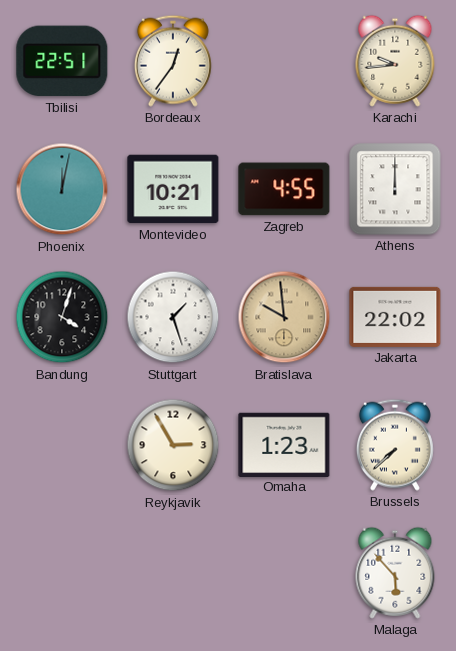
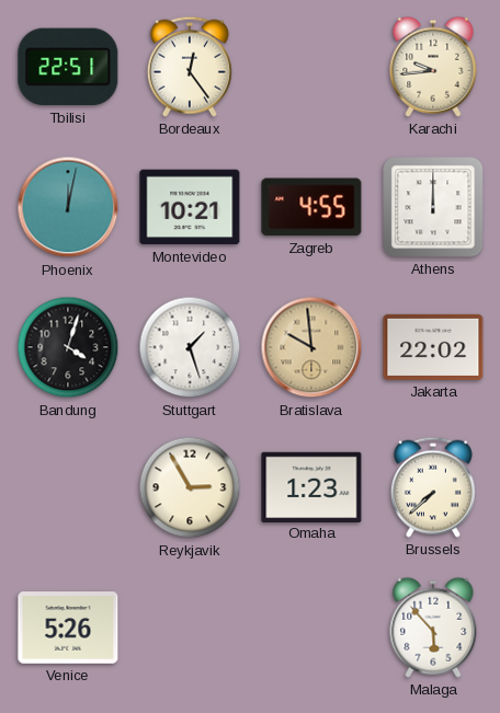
Bordeaux: 12:36 -> 12:24
Venice: none -> 5:26
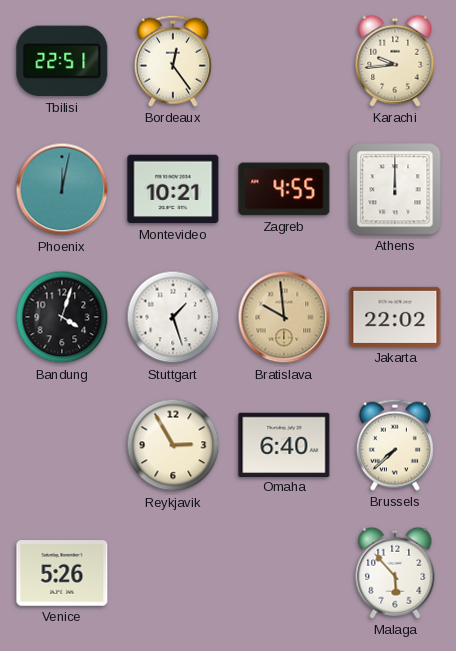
Omaha: 1:23 -> 6:40
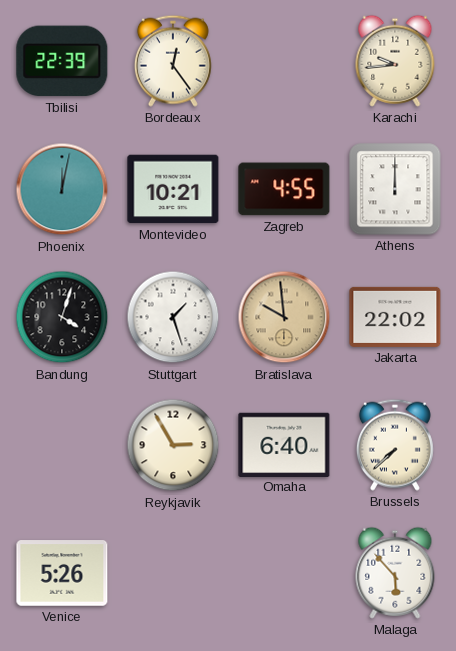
Tbilisi: 22:51 -> 22:39
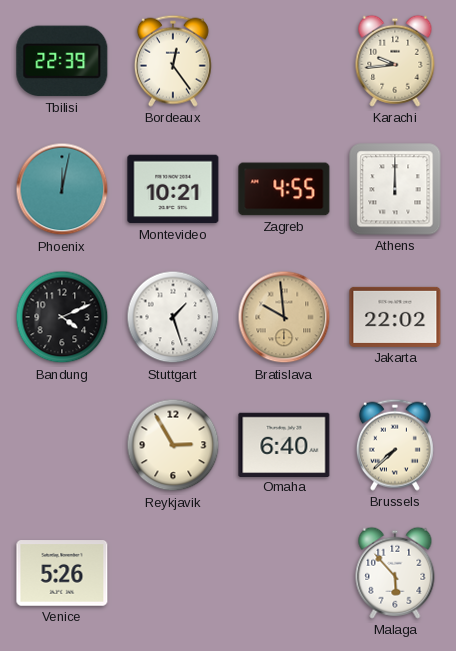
Bandung: 4:03 -> 4:11
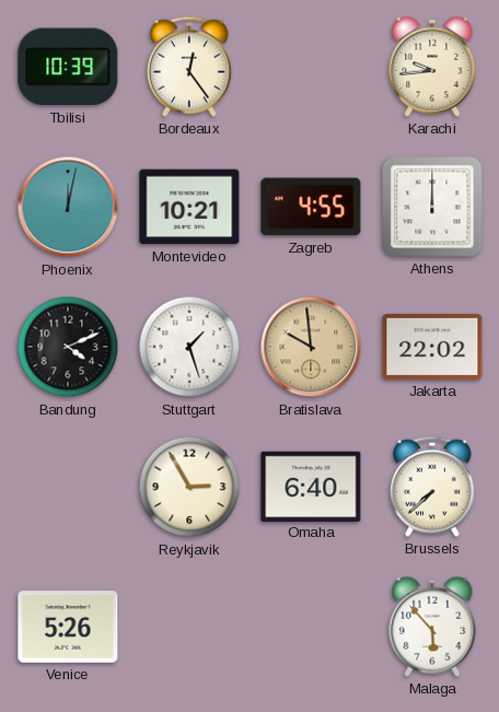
Tbilisi: 22:39 -> 10:39
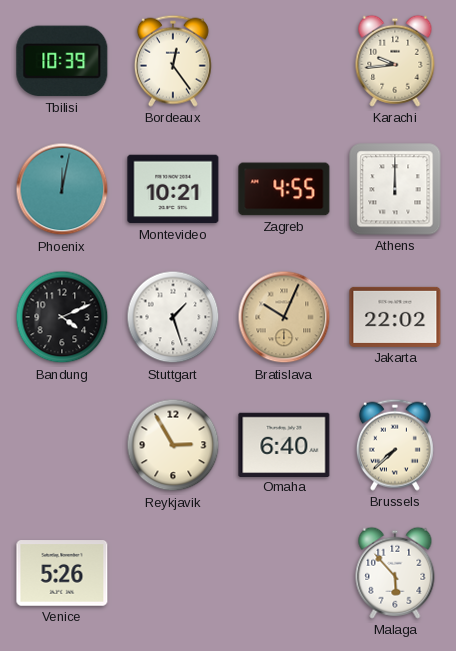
Bratislava: 9:59 -> 10:04
